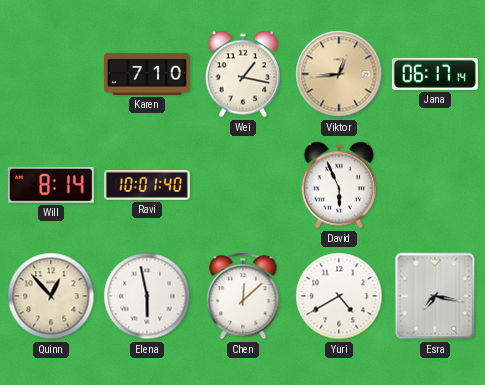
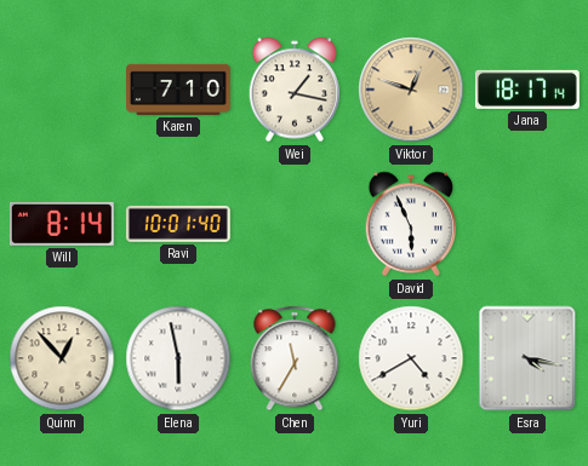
Viktor: 12:44 -> 12:48
Jana: 06:17 -> 18:17
Chen: 12:08 -> 11:35
Esra: 7:17 -> 4:17
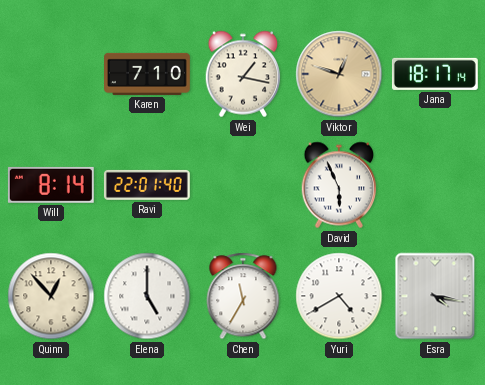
Ravi: 10:01 -> 22:01
Elena: 5:58 -> 5:00
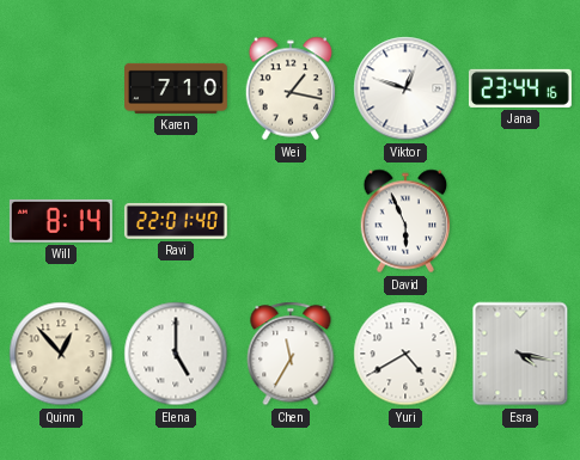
Viktor dial: champagne -> white
Jana: 18:17 -> 23:44
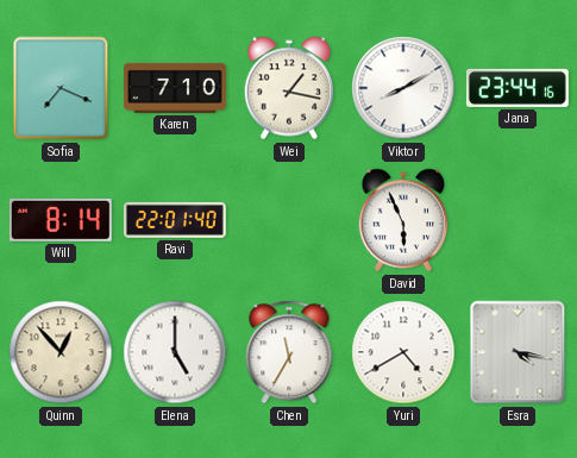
Sofia: none -> 7:19
Viktor: 12:48 -> 8:10
